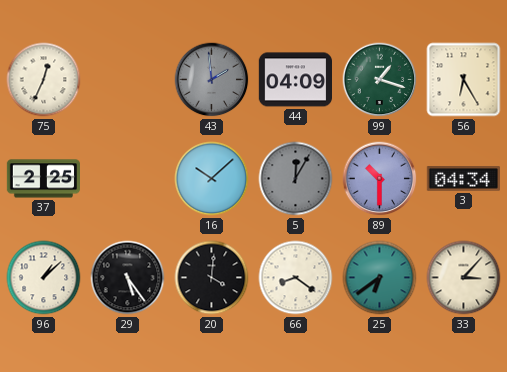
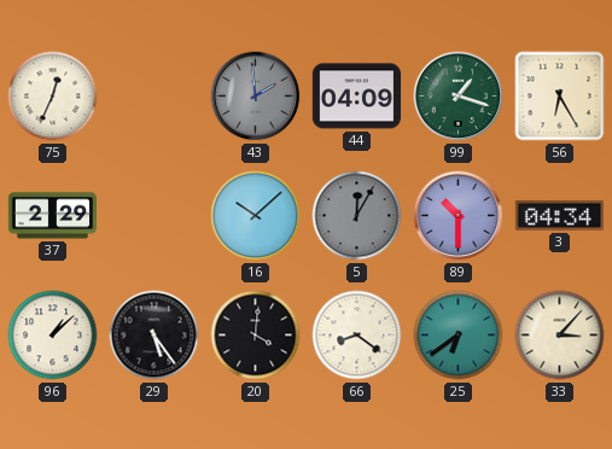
37: 2:25 -> 2:29
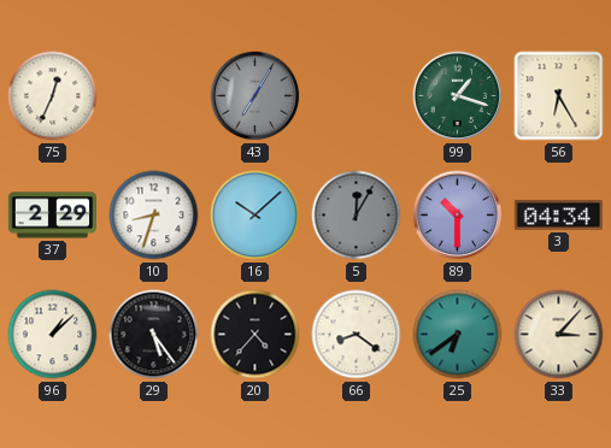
43: 1:59 -> 7:05
44: 04:09 -> none
10: none -> 8:33
20: 4:01 -> 4:37
